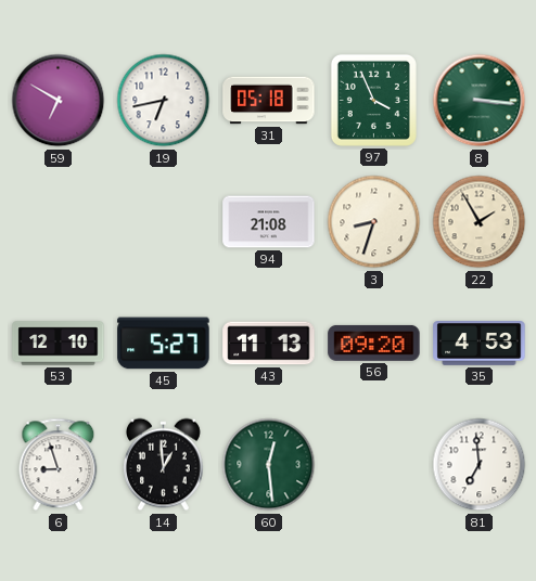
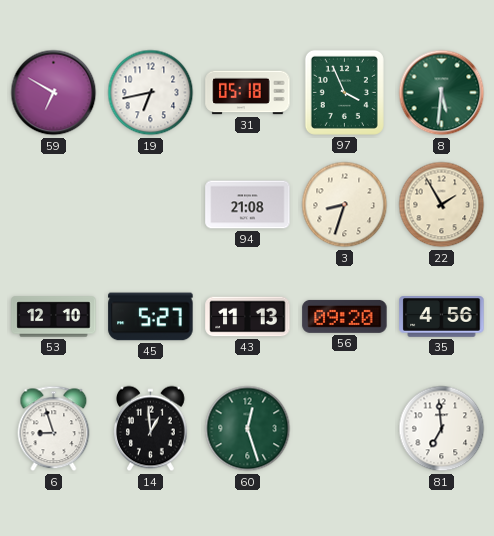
8: 3:16 -> 5:31
35: 4:53 -> 4:56
60: 12:29 -> 12:27
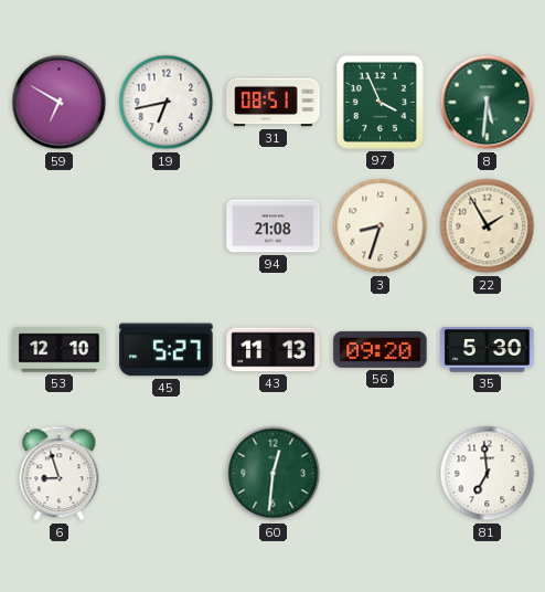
31: 05:18 -> 08:51
35: 4:56 -> 5:30
14: 12:59 -> none
60: 12:27 -> 12:31
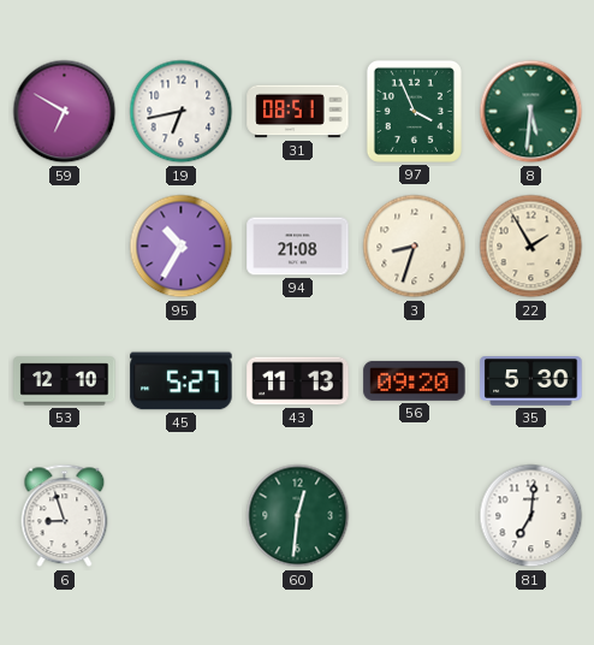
95: none -> 10:35
81: 6:59 -> 7:01
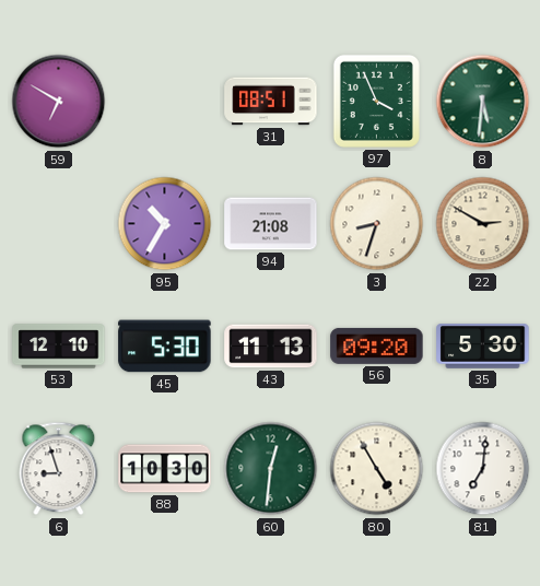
19: 6:43 -> none
22: 1:55 -> 2:50
45: 5:27 -> 5:30
88: none -> 10:30
80: none -> 4:55
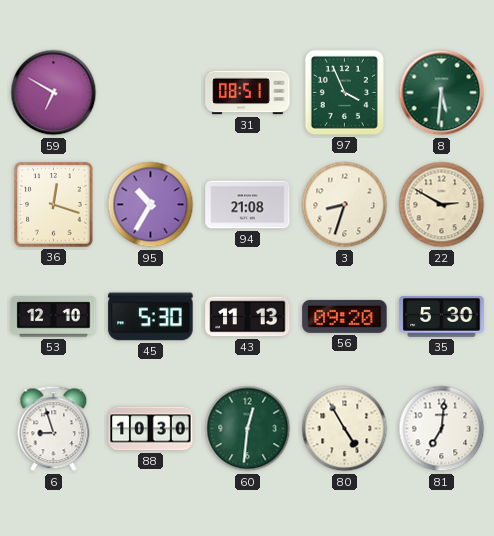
36: none -> 12:18
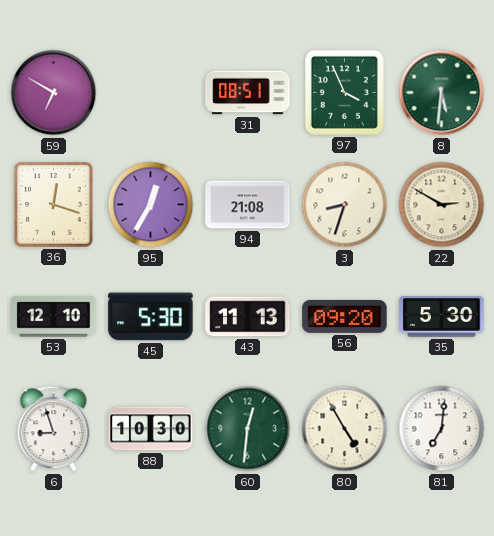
95: 10:35 -> 12:35
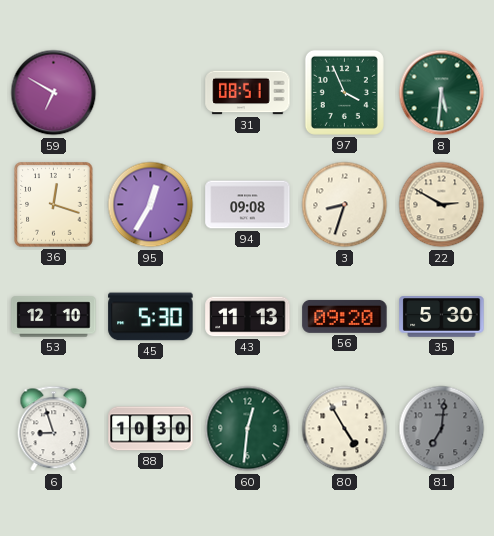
94: 21:08 -> 09:08
81 dial: white -> grey
